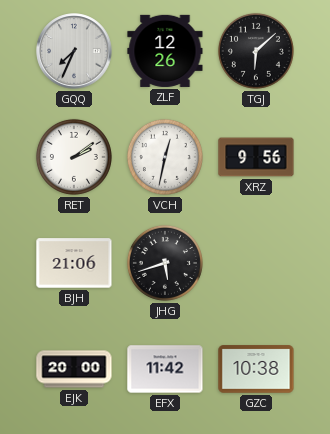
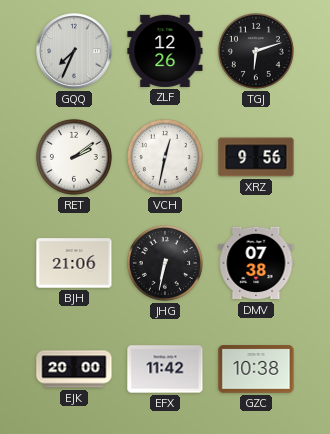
TGJ: 6:08 -> 6:12
JHG: 5:42 -> 6:32
DMV: none -> 07:38
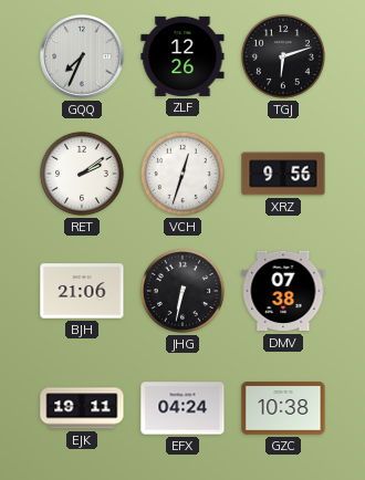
VCH: 12:32 -> 12:33
EJK: 20:00 -> 19:11
EFX: 11:42 -> 04:24
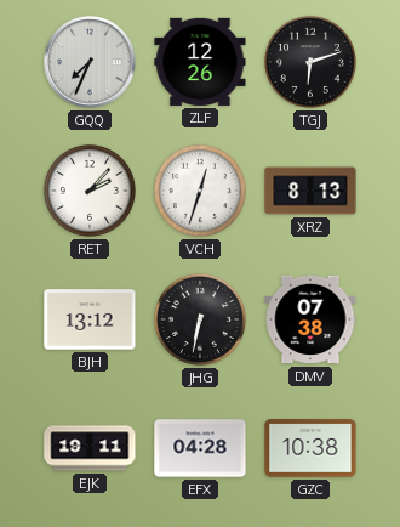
RET: 2:09 -> 2:07
XRZ: 9:56 -> 8:13
BJH: 21:06 -> 13:12
EFX: 04:24 -> 04:28
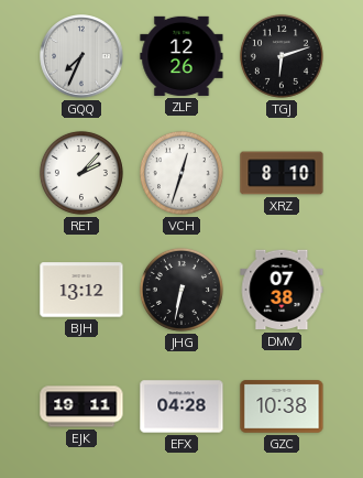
XRZ: 8:13 -> 8:10
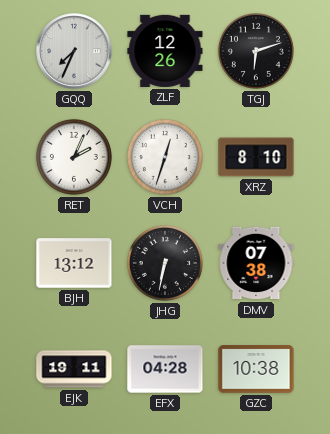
RET: 2:07 -> 2:04
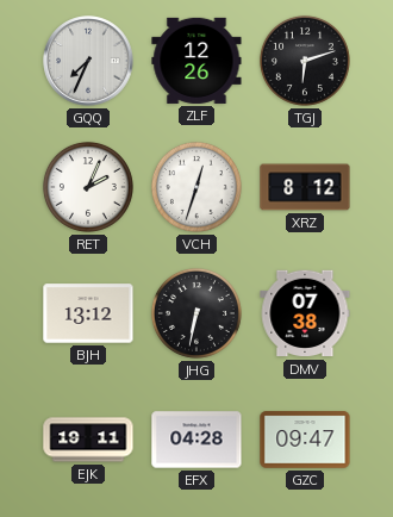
XRZ: 8:10 -> 8:12
GZC: 10:38 -> 09:47
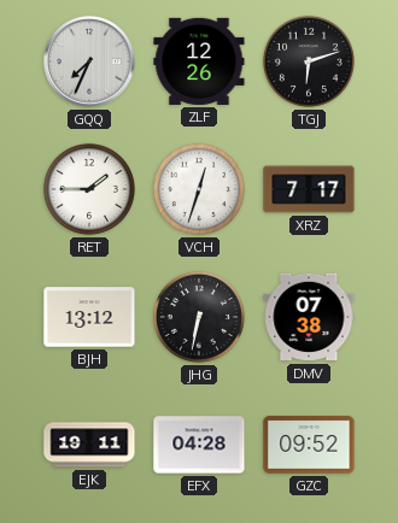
RET: 2:04 -> 1:45
XRZ: 8:12 -> 7:17
GZC: 09:47 -> 09:52
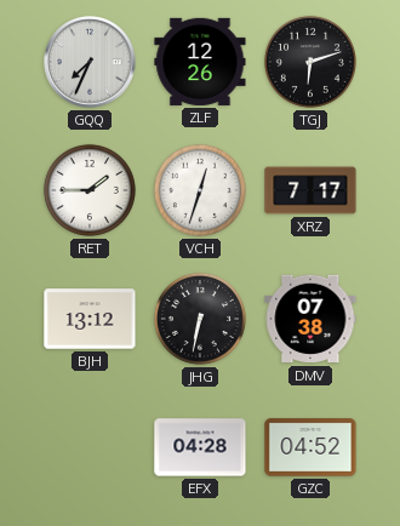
EJK: 19:11 -> none
GZC: 09:52 -> 04:52
